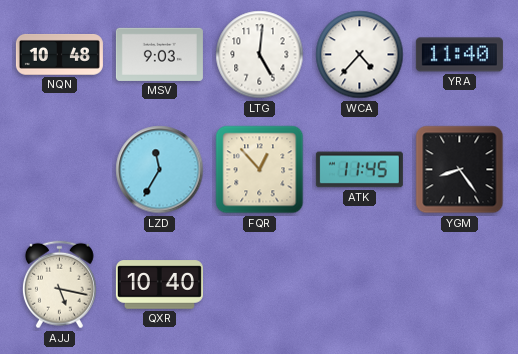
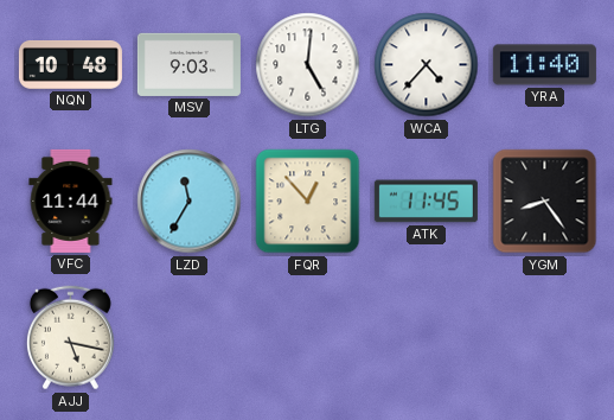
VFC: none -> 11:44
QXR: 10:40 -> none
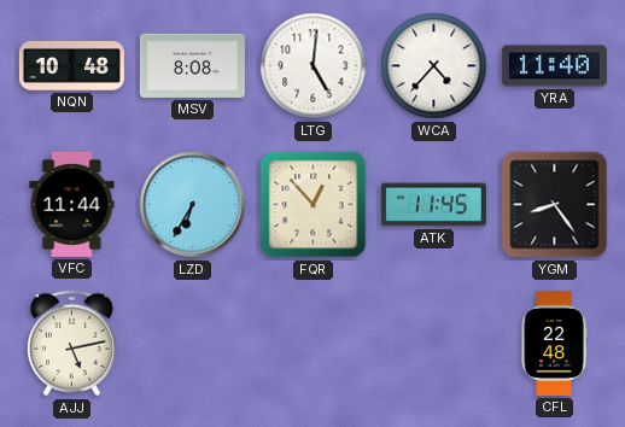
MSV: 9:03 -> 8:08
LZD: 11:35 -> 6:35
AJJ: 5:17 -> 5:13
CFL: none -> 22:48
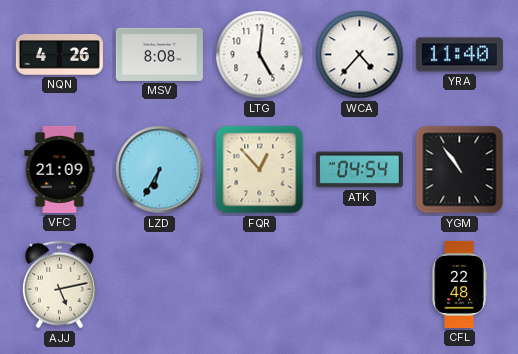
NQN: 10:48 -> 4:26
VFC: 11:44 -> 21:09
ATK: 11:45 -> 04:54
YGM: 8:24 -> 10:54
